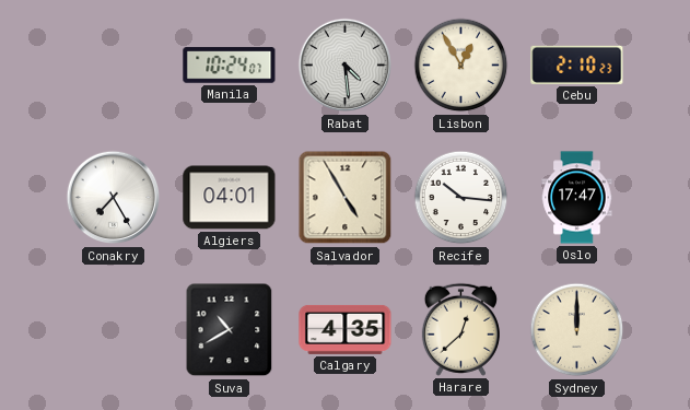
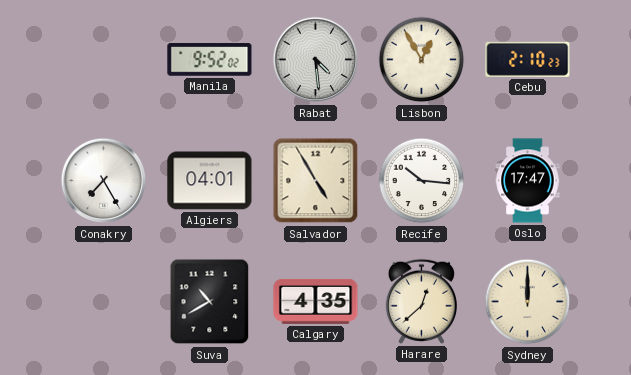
Manila: 10:24 -> 9:52
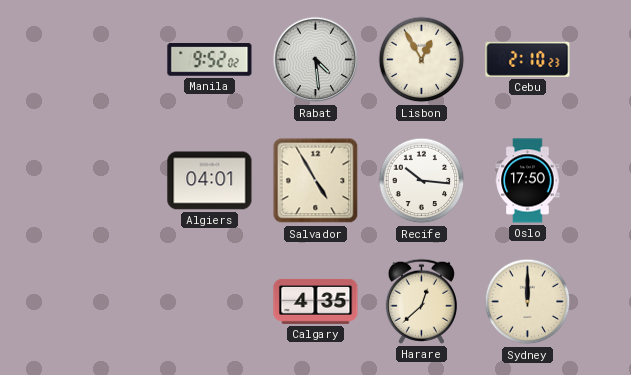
Conakry: 7:25 -> none
Oslo: 17:47 -> 17:50
Suva: 10:40 -> none
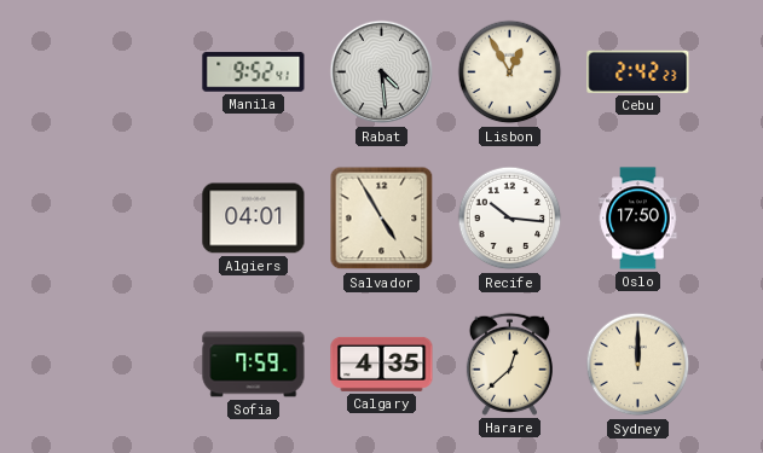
Manila: 9:52:02 -> 9:52:41
Cebu: 2:10 -> 2:42
Sofia: none -> 7:59
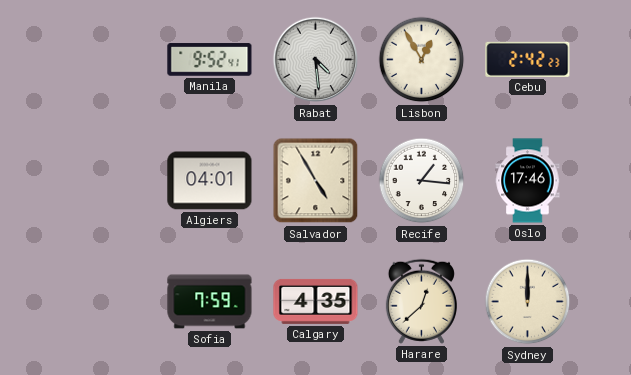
Recife: 10:16 -> 1:16
Oslo: 17:50 -> 17:46
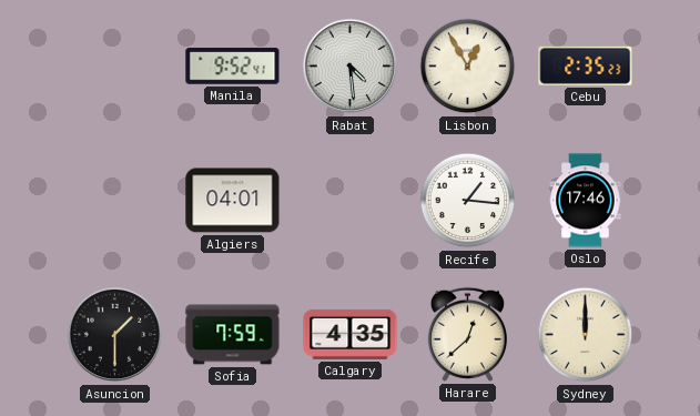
Cebu: 2:42 -> 2:35
Salvador: 4:55 -> none
Asuncion: none -> 1:30
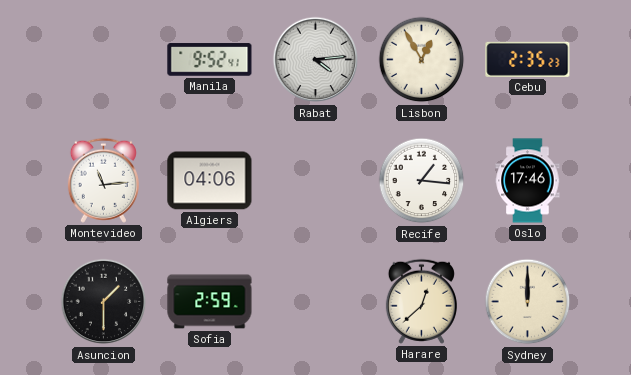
Rabat: 4:29 -> 4:14
Montevideo: none -> 11:14
Algiers: 04:01 -> 04:06
Sofia: 7:59 -> 2:59
Calgary: 4:35 -> none
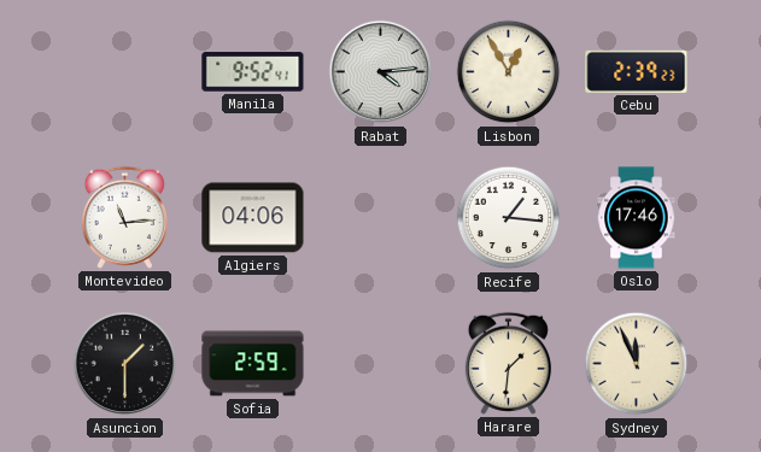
Cebu: 2:35 -> 2:39
Harare: 12:38 -> 1:31
Sydney: 12:00 -> 11:56
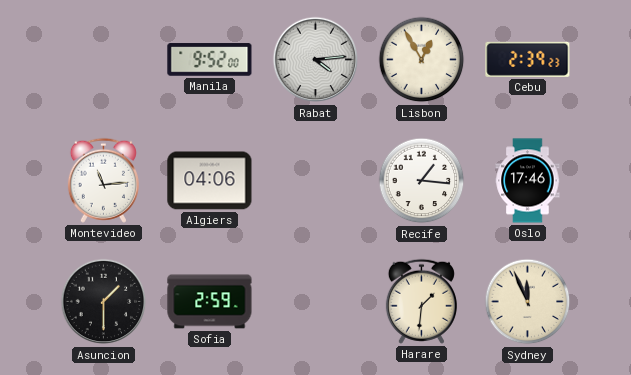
Manila: 9:52:41 -> 9:52:00
